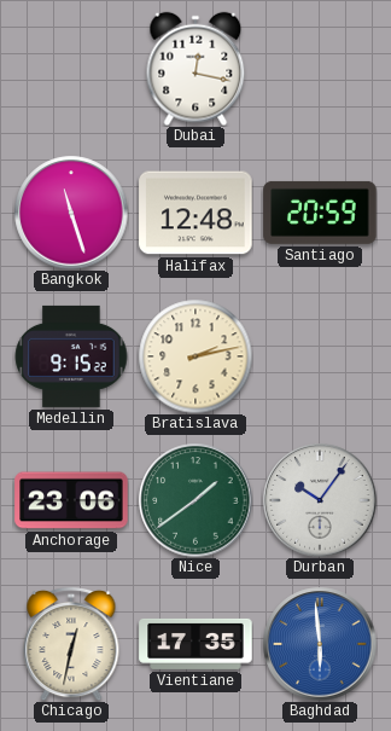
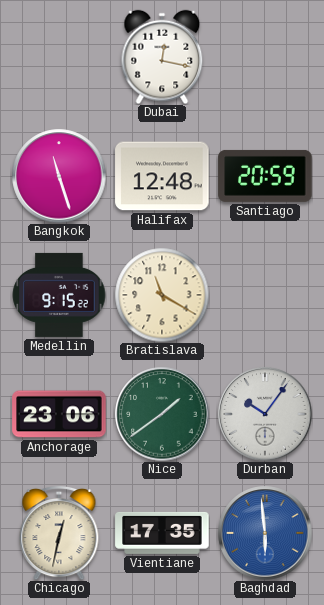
Bratislava: 2:13 -> 11:20
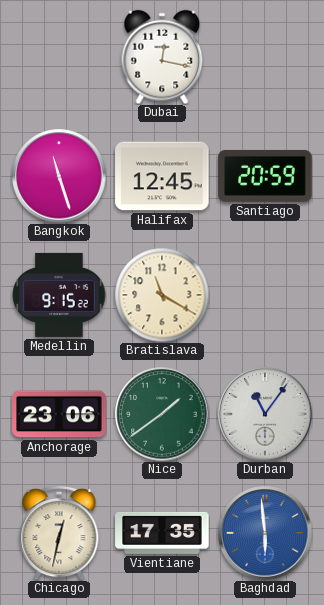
Halifax: 12:48 -> 12:45
Durban: 10:06 -> 11:06
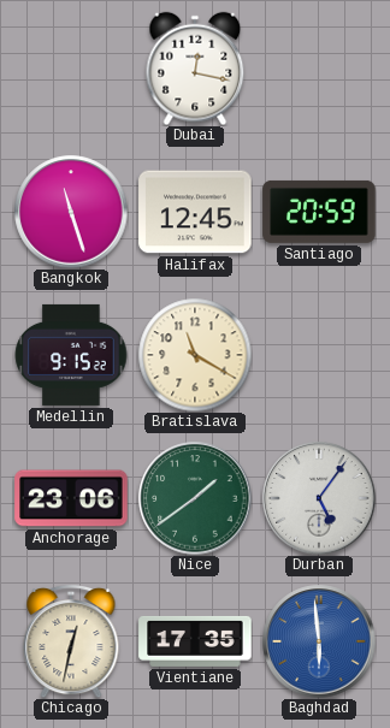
Durban: 11:06 -> 5:06
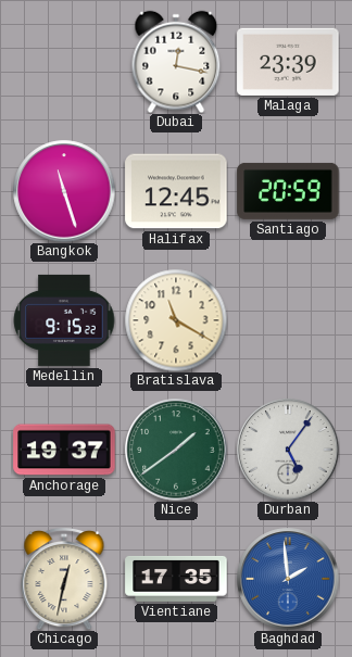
Malaga: none -> 23:39
Anchorage: 23:06 -> 19:37
Baghdad: 5:59 -> 1:59
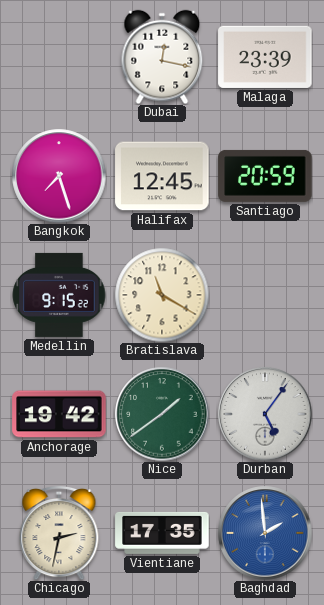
Bangkok: 11:27 -> 7:27
Anchorage: 19:37 -> 19:42
Chicago: 12:32 -> 2:32
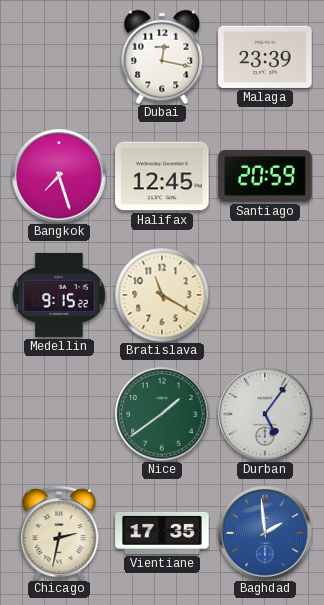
Anchorage: 19:42 -> none
